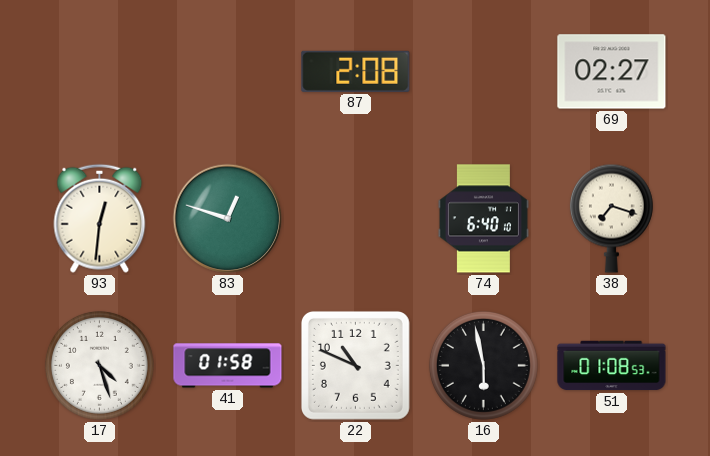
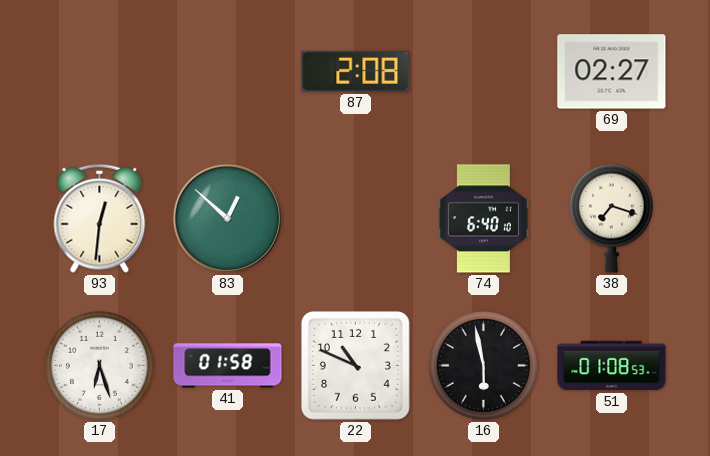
83: 12:48 -> 12:52
17: 4:27 -> 6:27
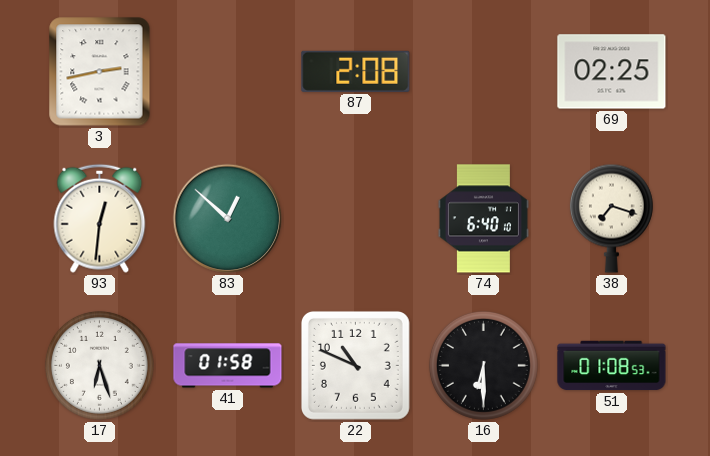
3: none -> 2:43
69: 02:27 -> 02:25
16: 5:58 -> 6:30
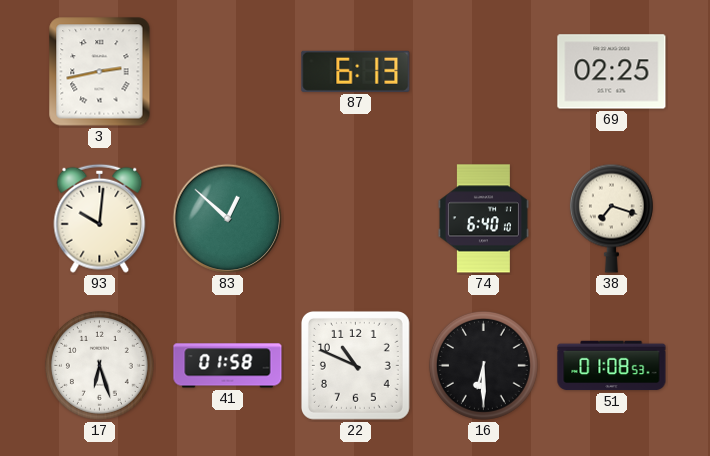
87: 2:08 -> 6:13
93: 12:31 -> 10:01
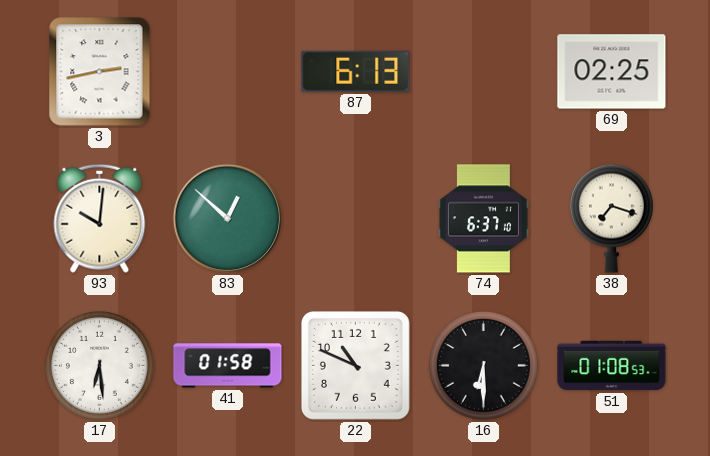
74: 6:40 -> 6:37
17: 6:27 -> 6:29
